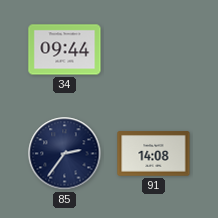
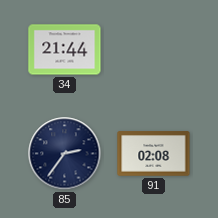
34: 09:44 -> 21:44
91: 14:08 -> 02:08
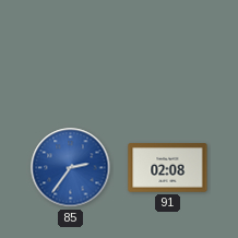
34: 21:44 -> none
85 dial: navy -> blue
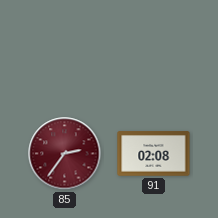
85 dial: blue -> burgundy
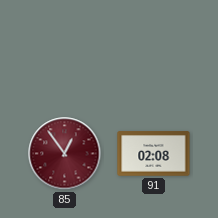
85: 2:36 -> 12:54
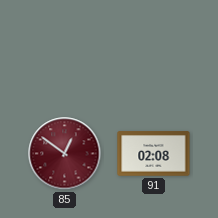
85: 12:54 -> 12:51
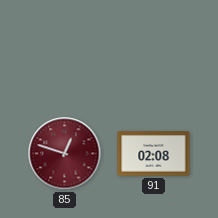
85: 12:51 -> 12:48
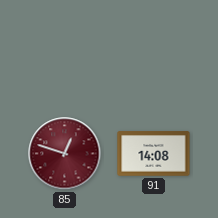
91: 02:08 -> 14:08
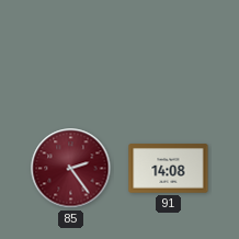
85: 12:48 -> 2:24
